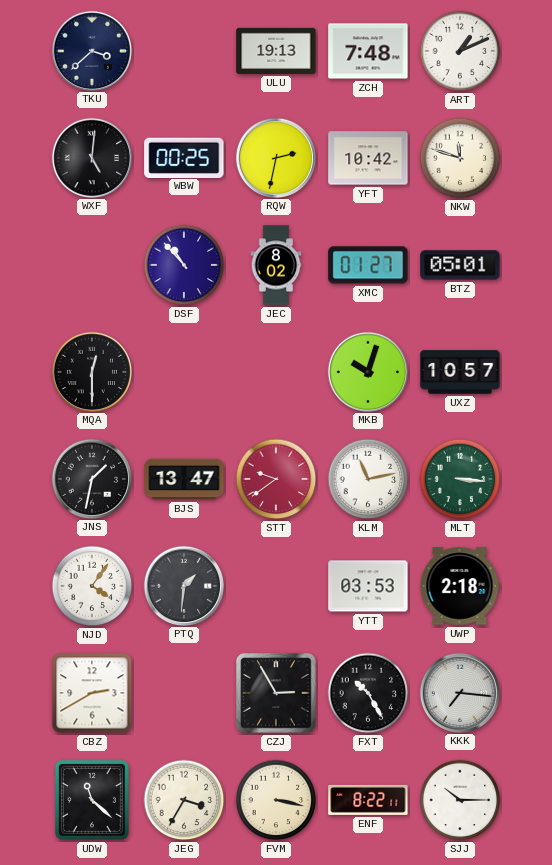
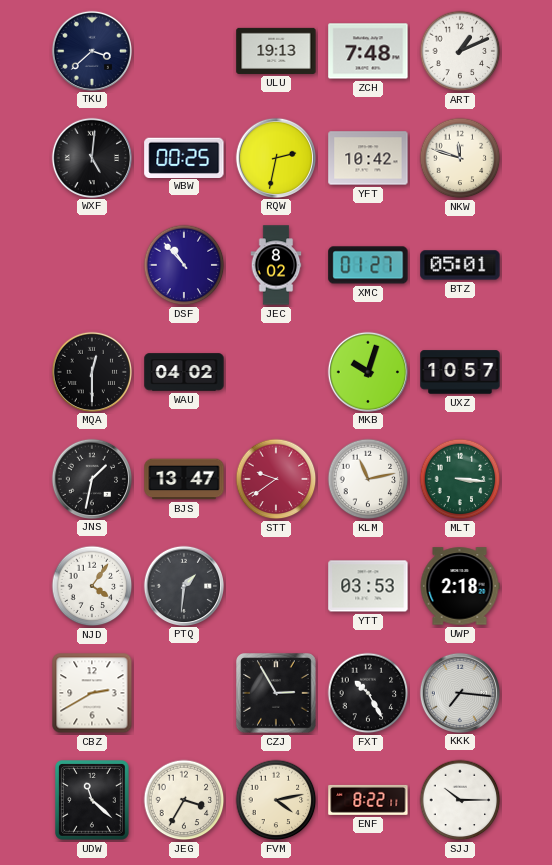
WAU: none -> 04:02
FVM: 3:17 -> 4:13
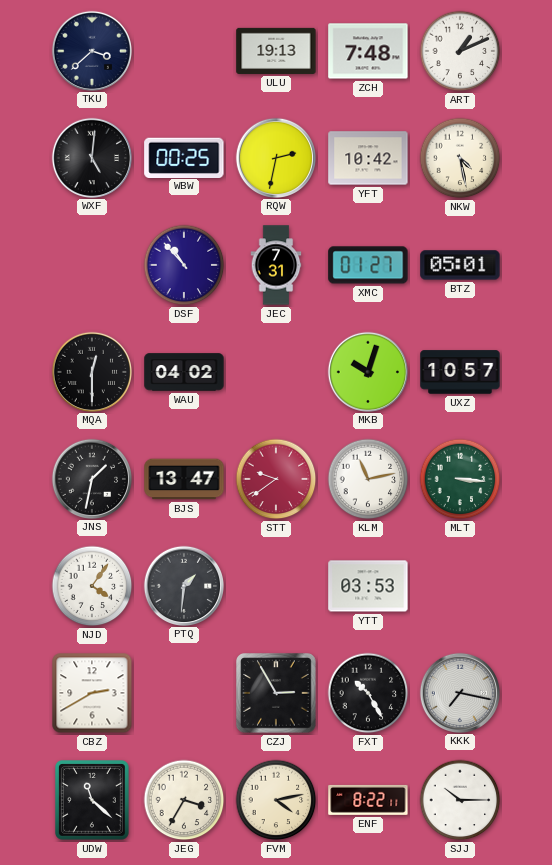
NKW: 11:48 -> 4:28
JEC: 8:02 -> 7:31
UWP: 2:18 -> none
KKK: 7:16 -> 7:17
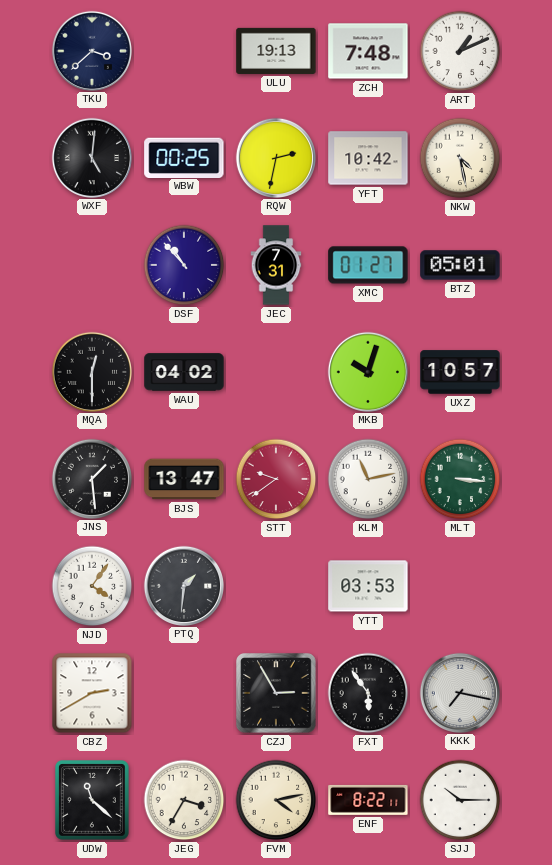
JNS: 1:32 -> 1:29
FXT: 10:25 -> 5:54
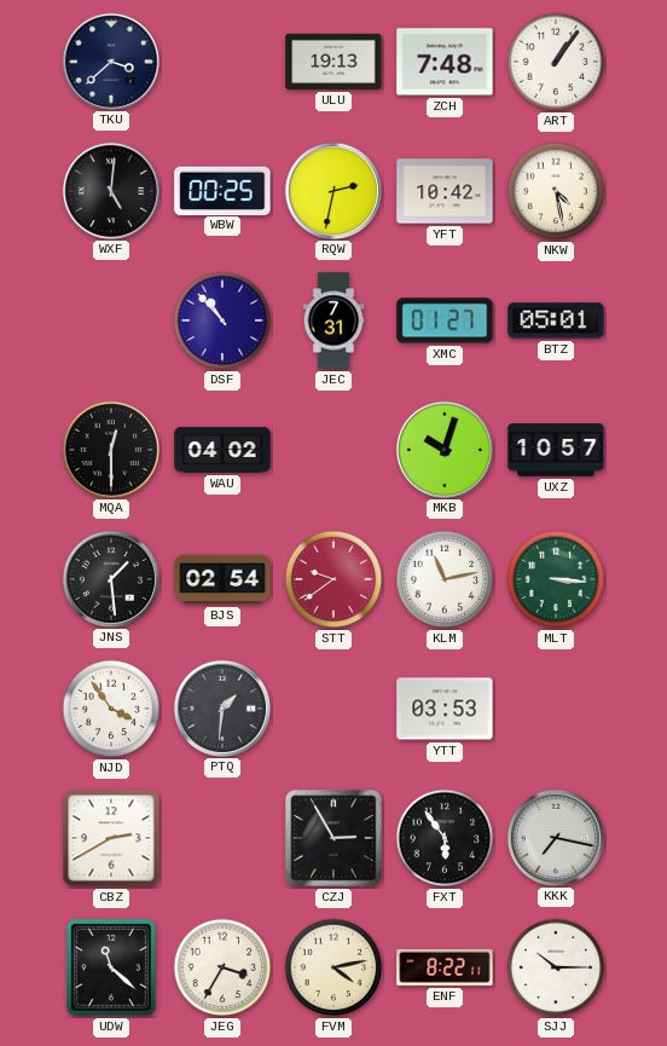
ART: 1:11 -> 1:06
BJS: 13:47 -> 02:54
NJD: 4:06 -> 3:54
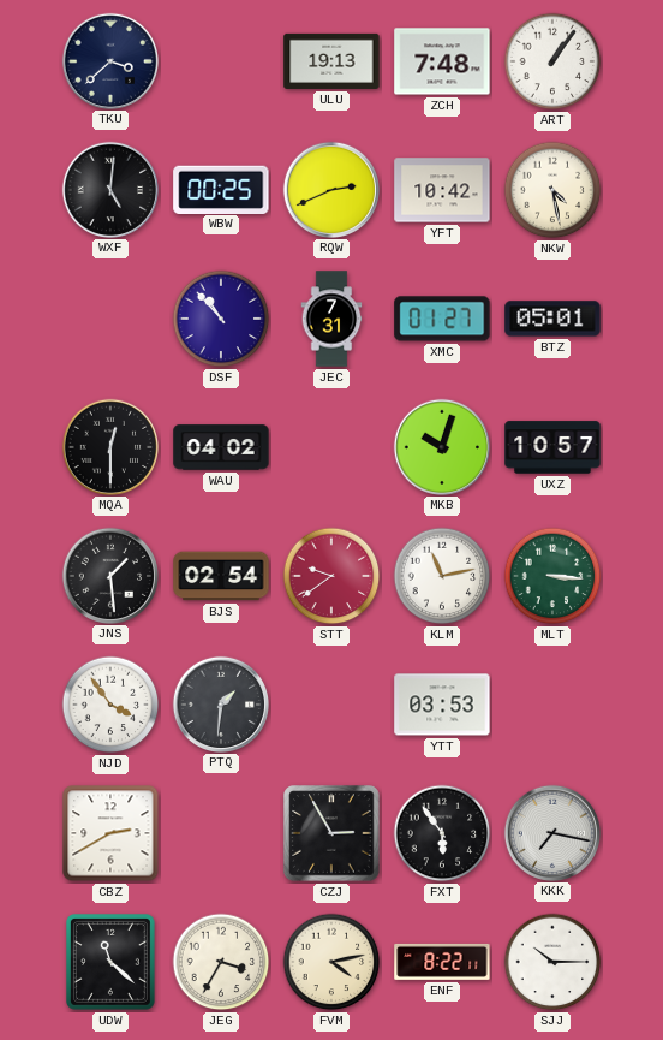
RQW: 2:32 -> 2:41
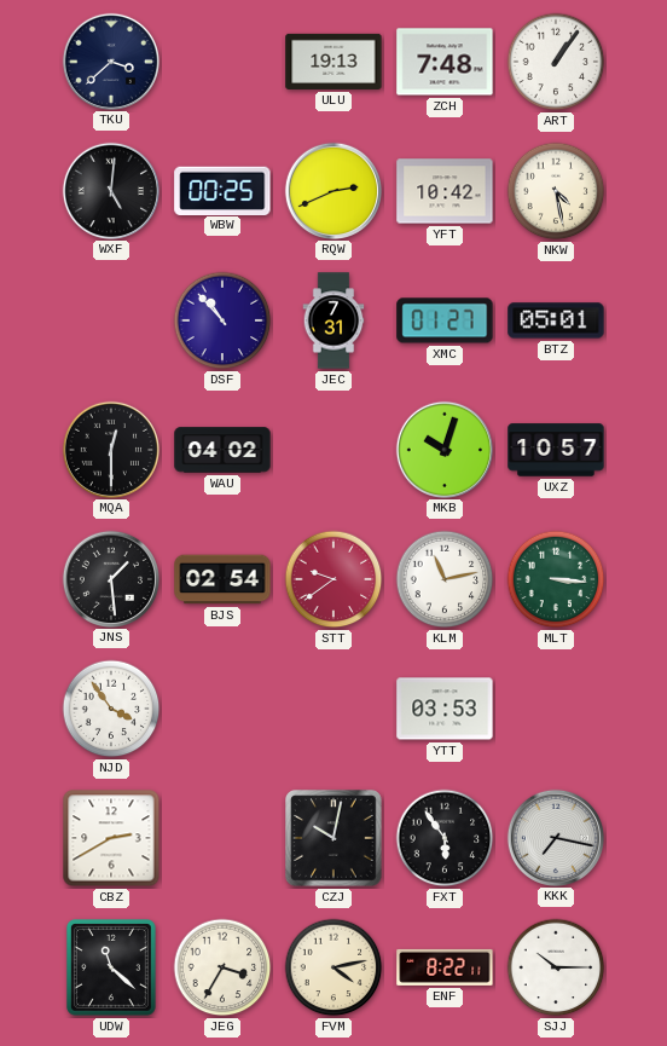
PTQ: 1:31 -> none
CZJ: 2:55 -> 10:02
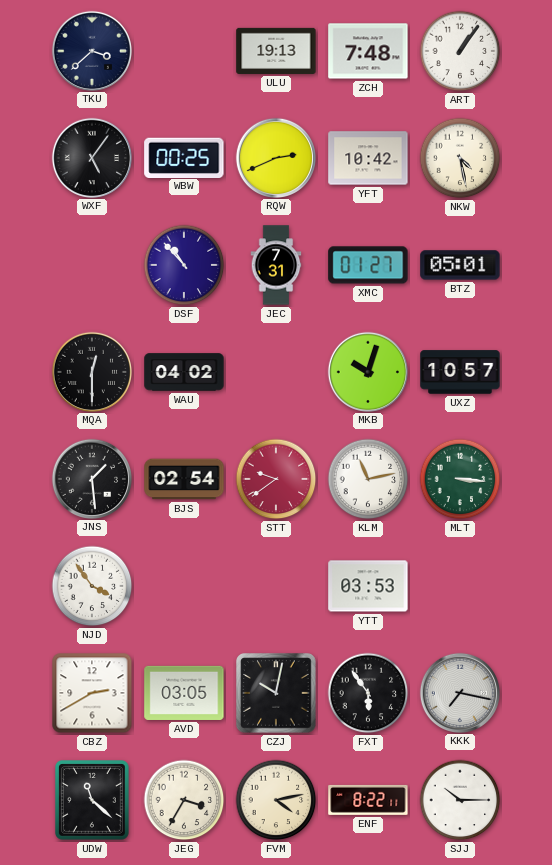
WXF: 5:01 -> 5:06
AVD: none -> 03:05
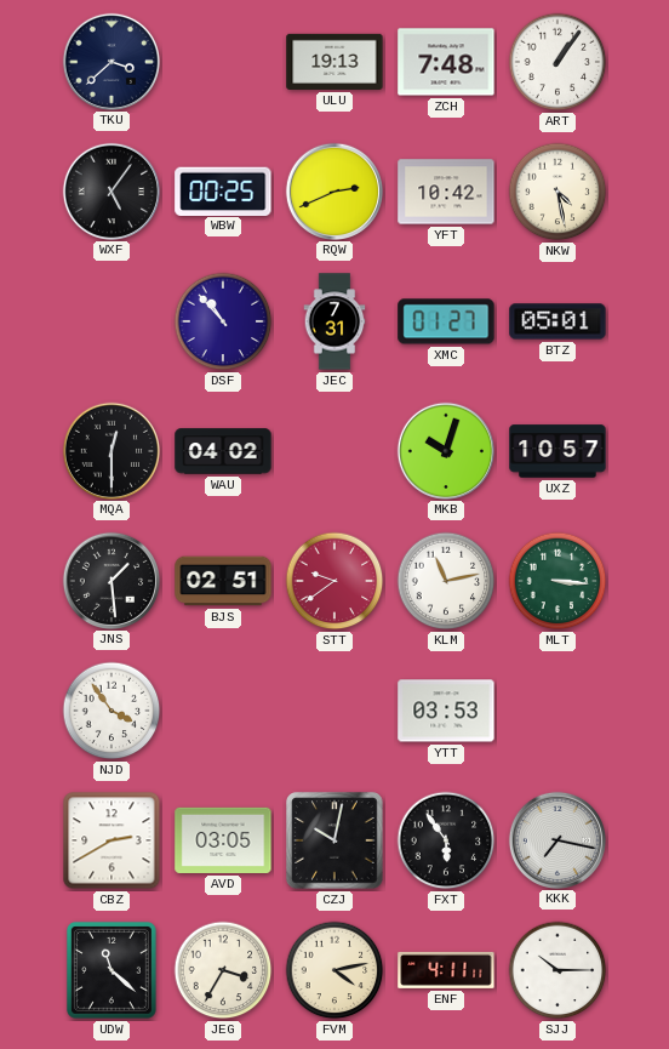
BJS: 02:54 -> 02:51
ENF: 8:22 -> 4:11
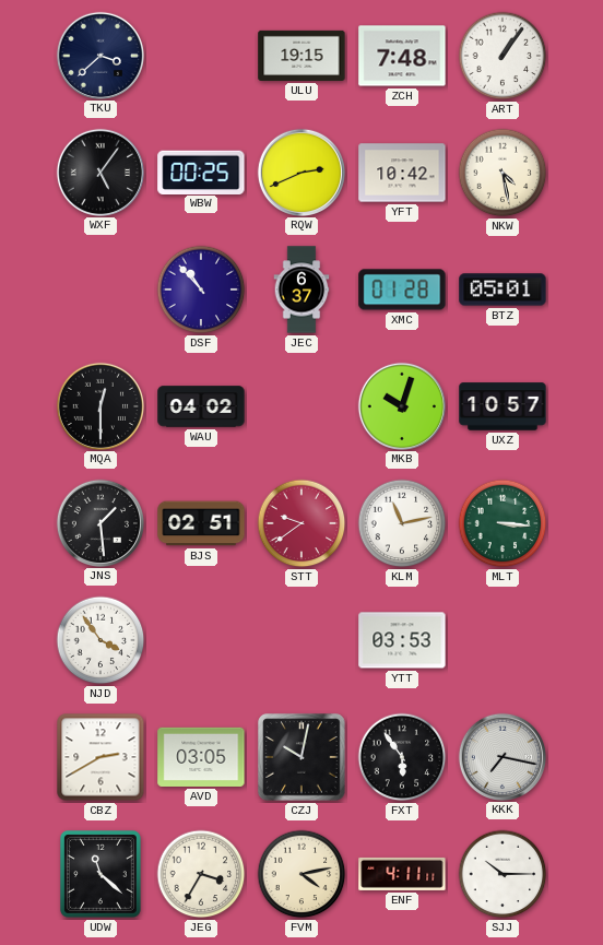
ULU: 19:13 -> 19:15
JEC: 7:31 -> 6:37
XMC: 01:27 -> 01:28
